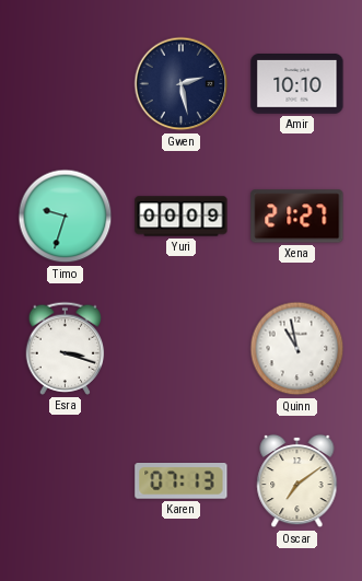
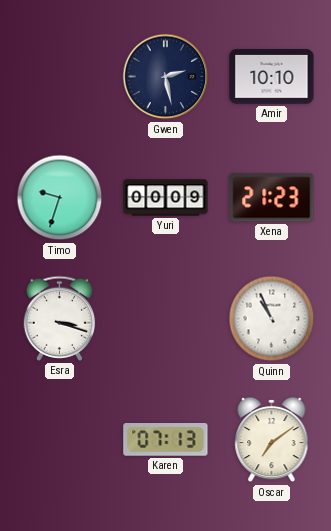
Xena: 21:27 -> 21:23
Quinn: 10:58 -> 10:56
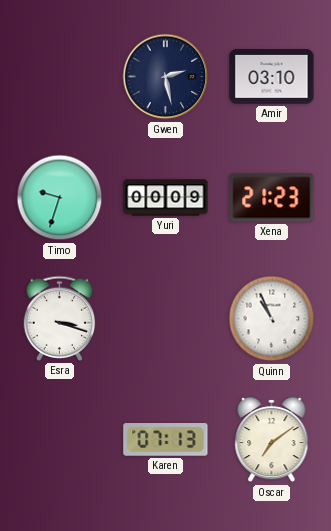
Amir: 10:10 -> 03:10
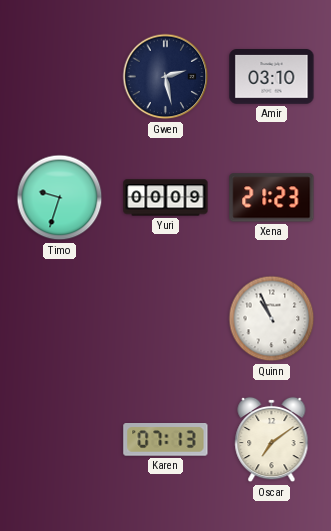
Esra: 3:18 -> none
